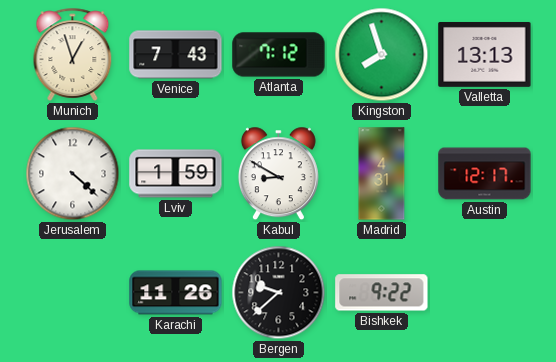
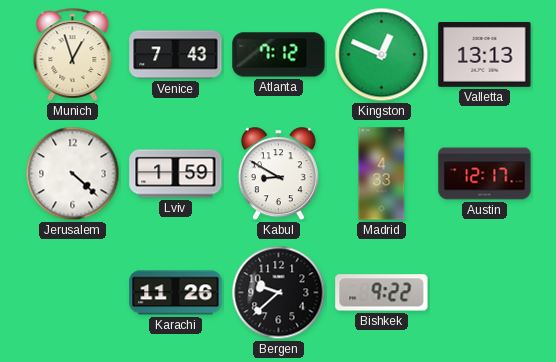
Kingston: 7:57 -> 12:49
Madrid: 4:31 -> 4:33
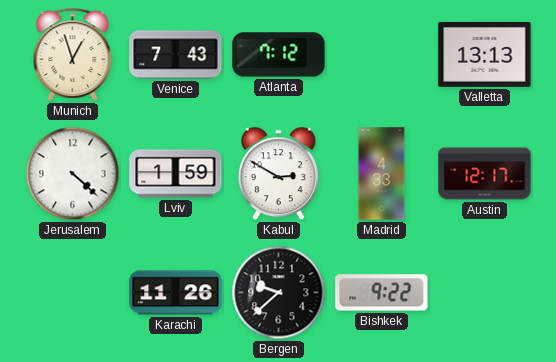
Kingston: 12:49 -> none
Kabul: 8:50 -> 2:50
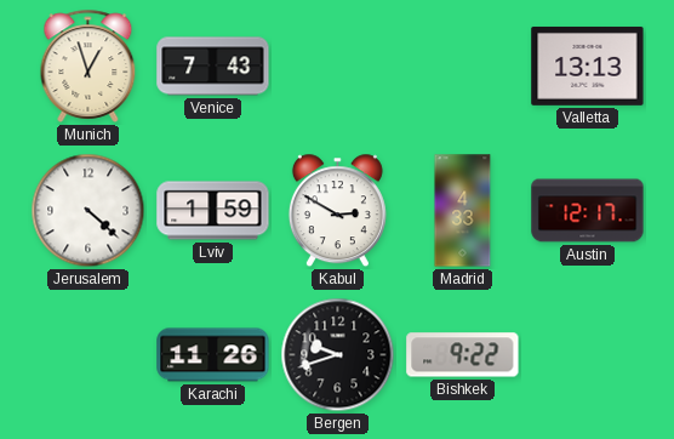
Atlanta: 7:12 -> none
Bergen: 9:38 -> 9:42
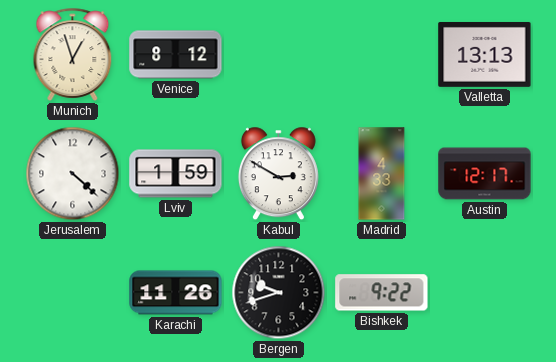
Venice: 7:43 -> 8:12
